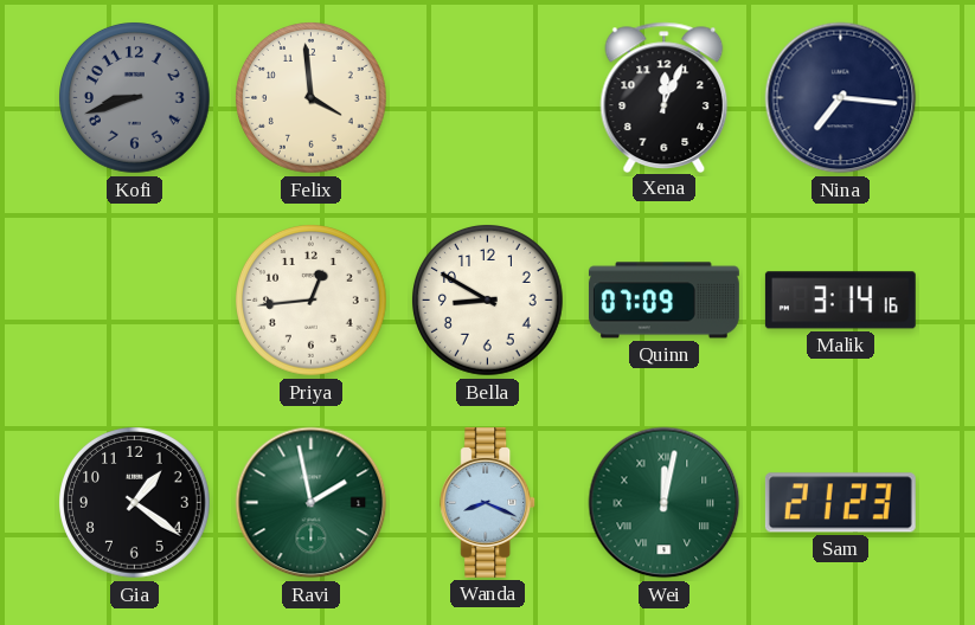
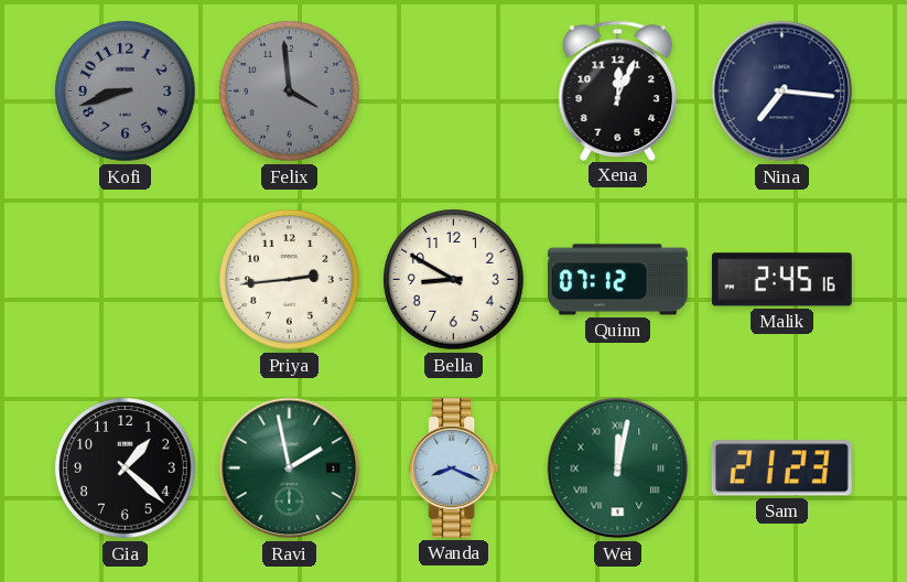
Felix dial: cream -> grey
Priya: 12:44 -> 2:44
Quinn: 07:09 -> 07:12
Malik: 3:14 -> 2:45
Gia: 1:21 -> 1:22
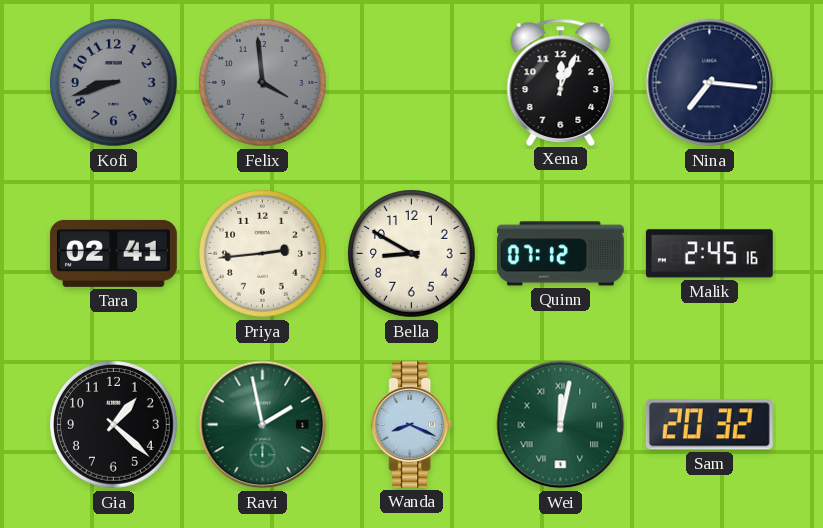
Tara: none -> 02:41
Sam: 21:23 -> 20:32
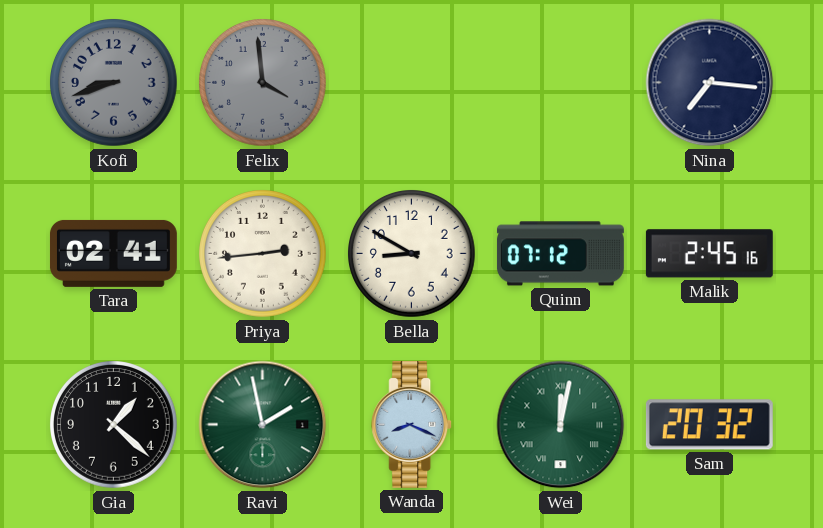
Xena: 12:04 -> none
